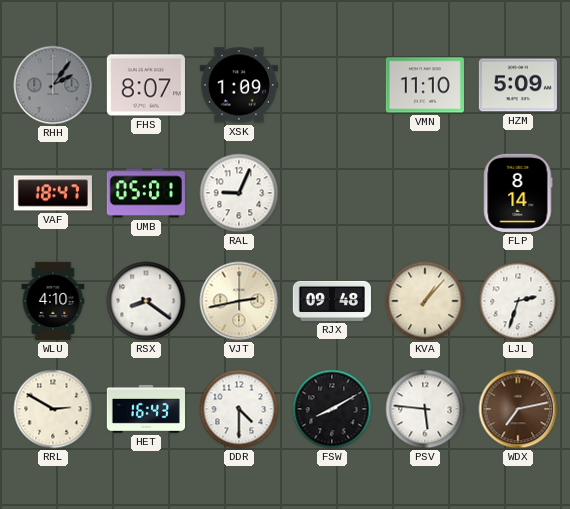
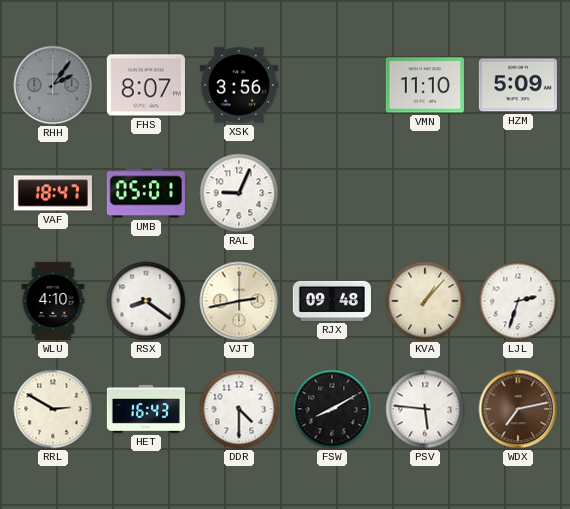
XSK: 1:09 -> 3:56
FLP: 8:14 -> none
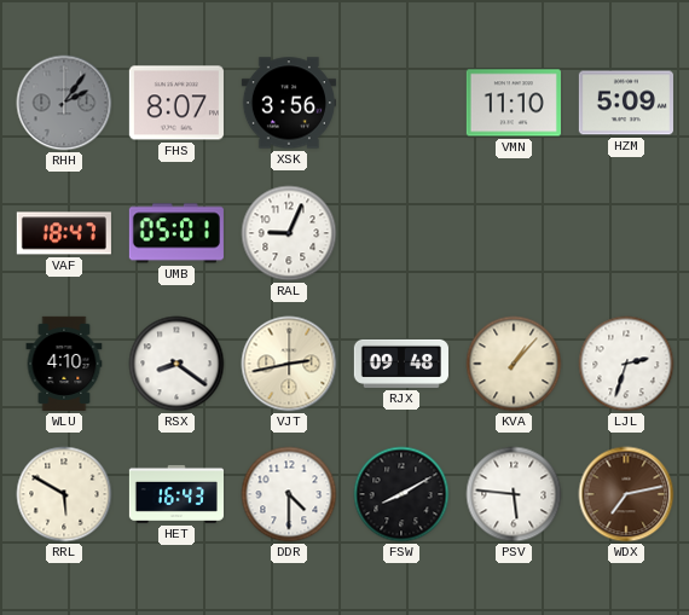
RRL: 2:50 -> 5:50
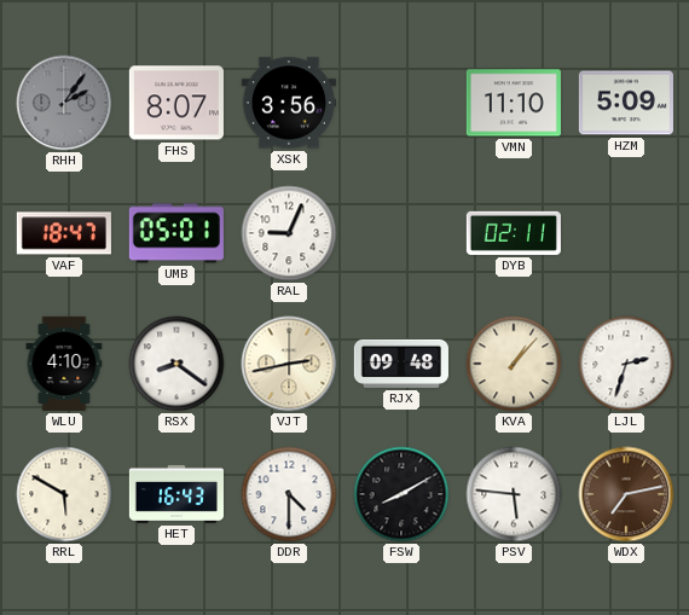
DYB: none -> 02:11
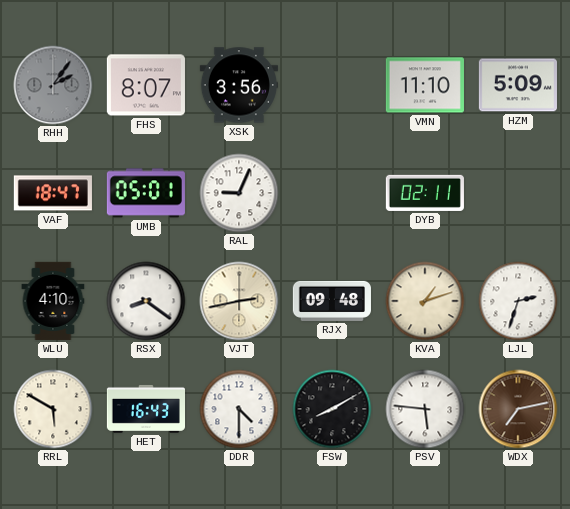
KVA: 1:07 -> 1:12
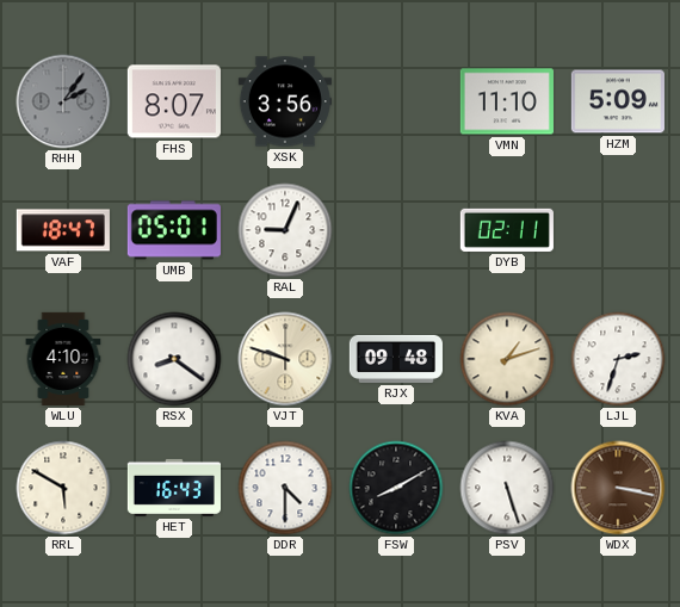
VJT: 2:43 -> 9:48
PSV: 5:46 -> 5:27
WDX: 7:13 -> 3:17
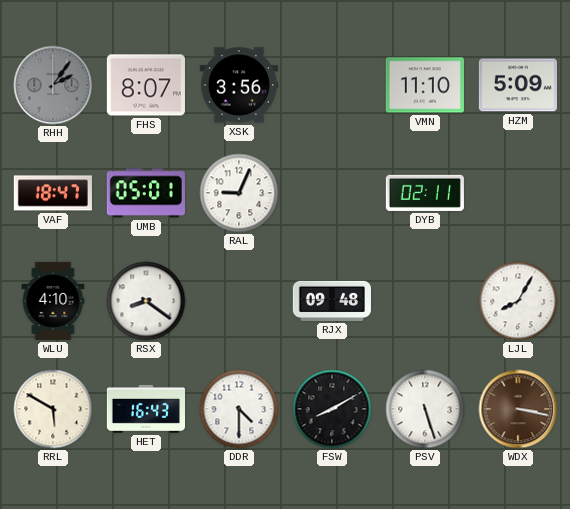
VJT: 9:48 -> none
KVA: 1:12 -> none
LJL: 2:33 -> 8:05
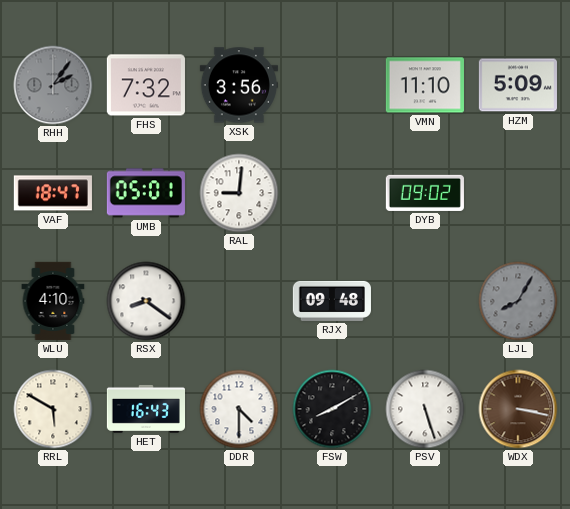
FHS: 8:07 -> 7:32
RAL: 9:04 -> 9:01
DYB: 02:11 -> 09:02
LJL dial: white -> grey
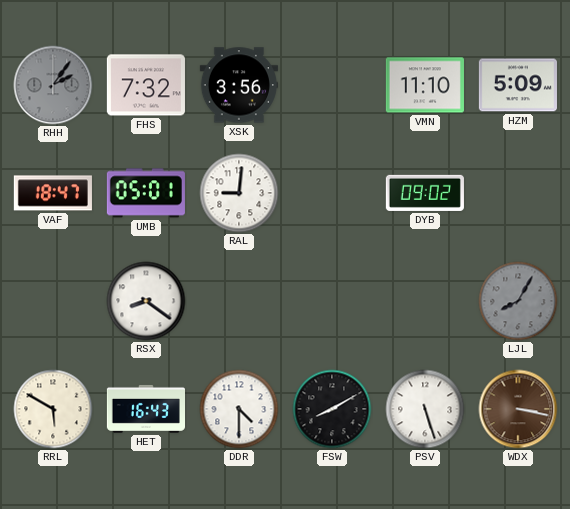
WLU: 4:10 -> none
RJX: 09:48 -> none
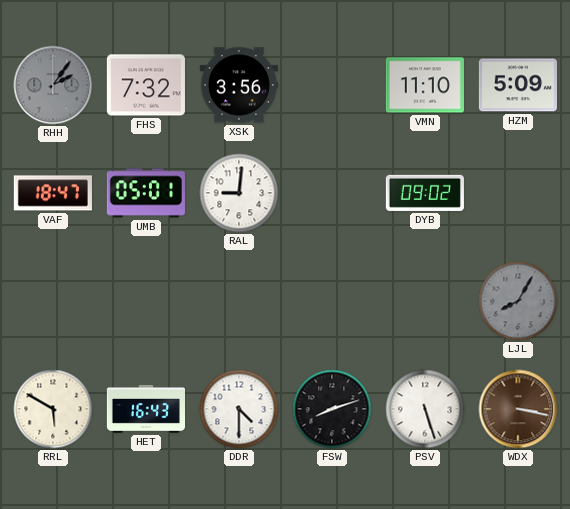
RSX: 8:21 -> none
FSW: 8:10 -> 8:12
